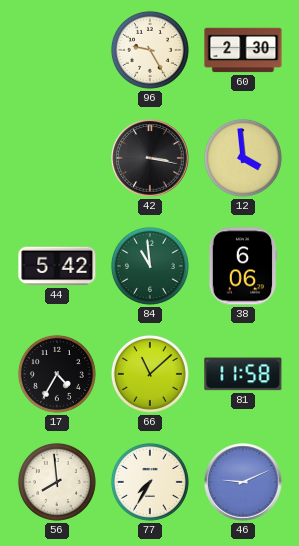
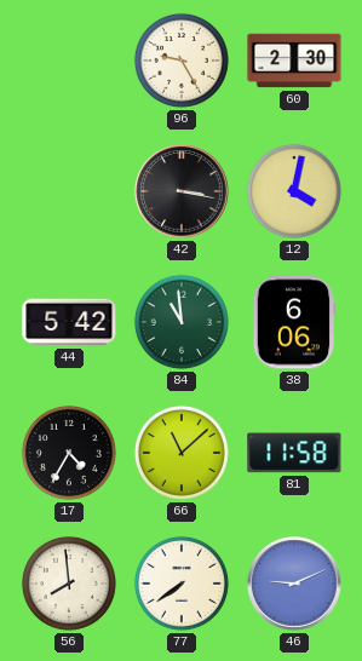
12: 3:59 -> 4:02
77: 7:35 -> 7:39
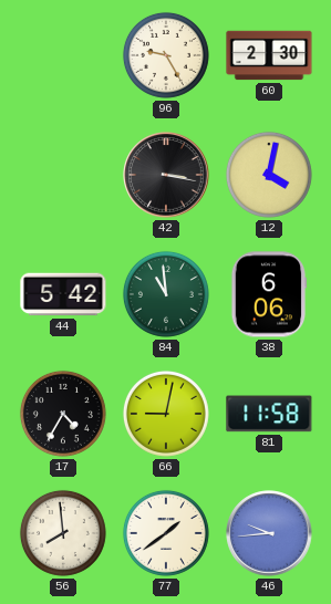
66: 11:08 -> 9:02
77: 7:39 -> 1:39
46: 9:11 -> 9:44
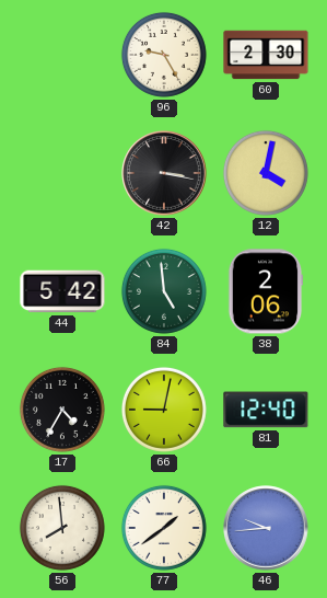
84: 10:59 -> 4:59
38: 6:06 -> 2:06
81: 11:58 -> 12:40
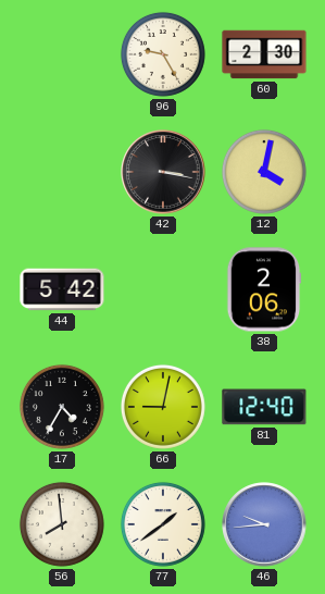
84: 4:59 -> none
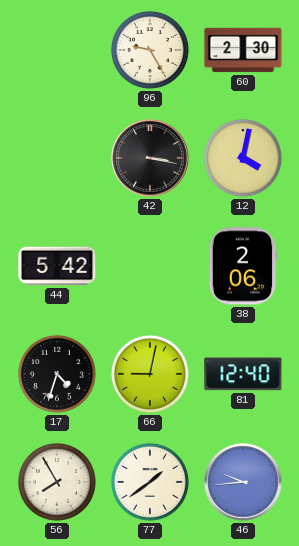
17: 4:35 -> 4:33
56: 7:59 -> 7:55
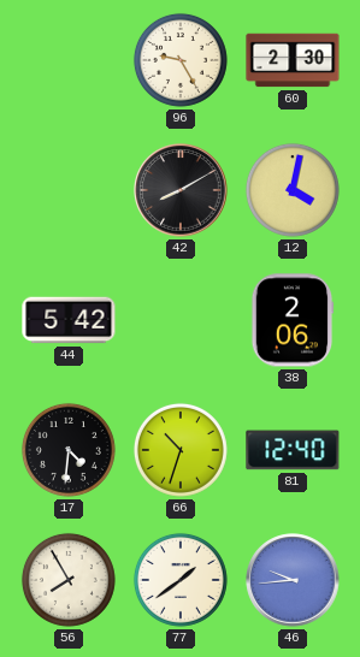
42: 3:17 -> 8:10
17: 4:33 -> 4:31
66: 9:02 -> 10:33
